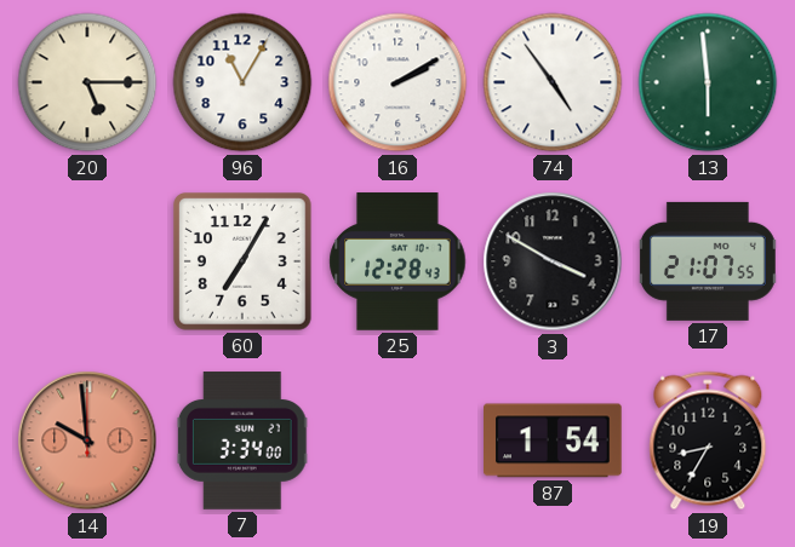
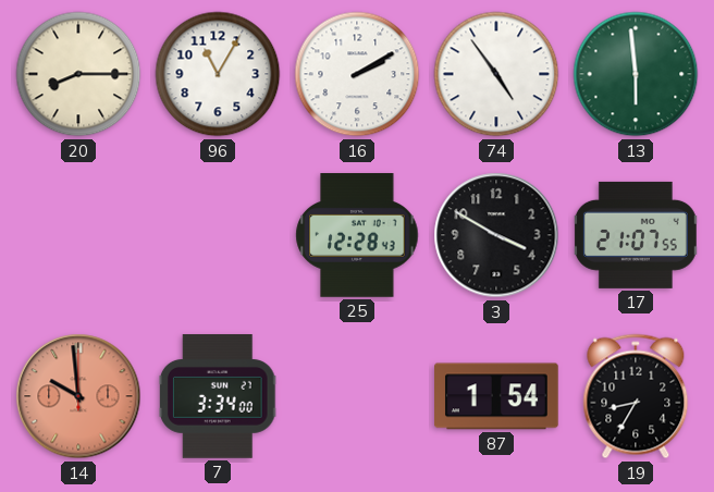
20: 5:15 -> 8:15
60: 7:05 -> none
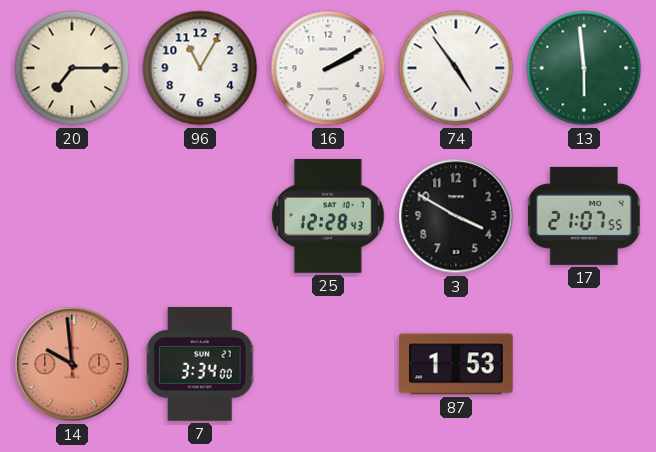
20: 8:15 -> 7:15
87: 1:54 -> 1:53
19: 8:35 -> none
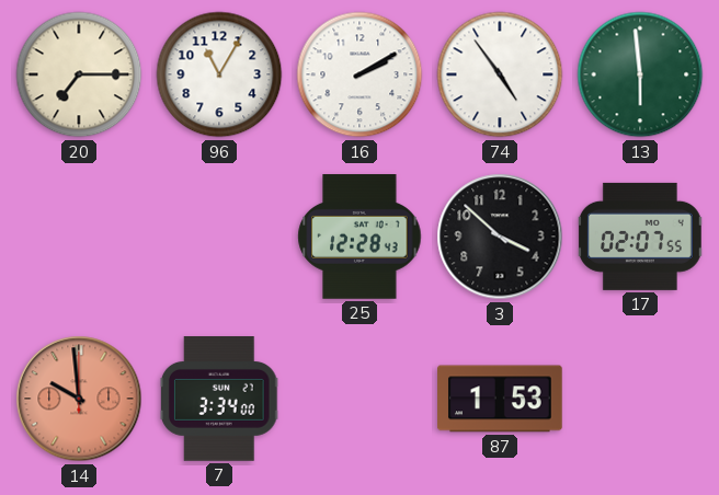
3: 3:50 -> 3:52
17: 21:07 -> 02:07
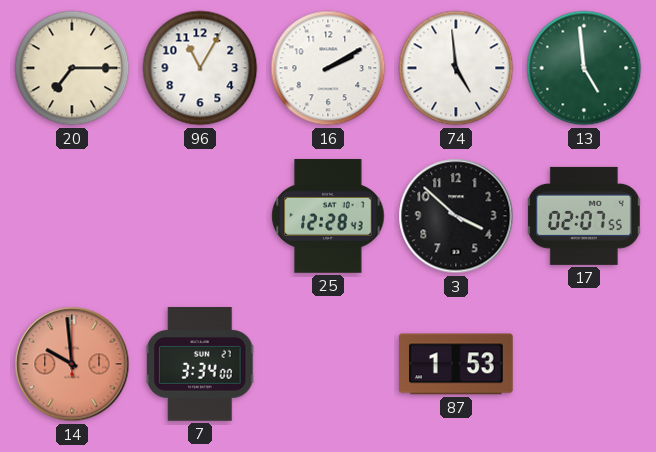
74: 4:54 -> 4:59
13: 5:59 -> 4:59
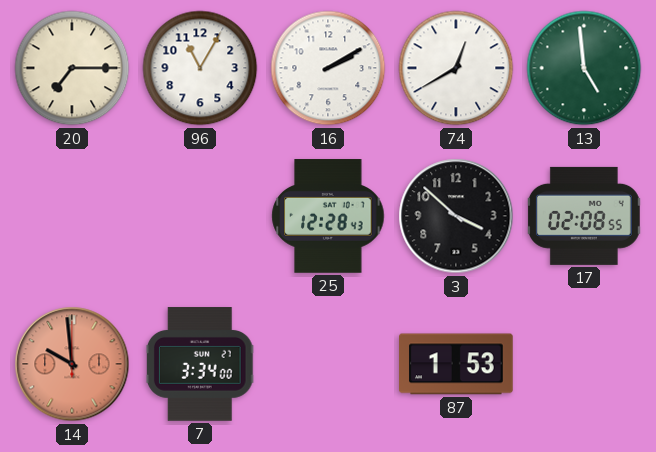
74: 4:59 -> 12:40
17: 02:07 -> 02:08
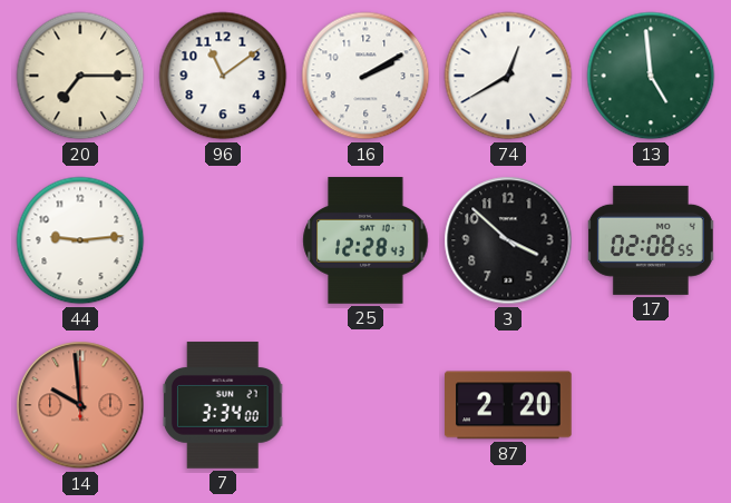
96: 11:05 -> 11:09
44: none -> 9:14
87: 1:53 -> 2:20
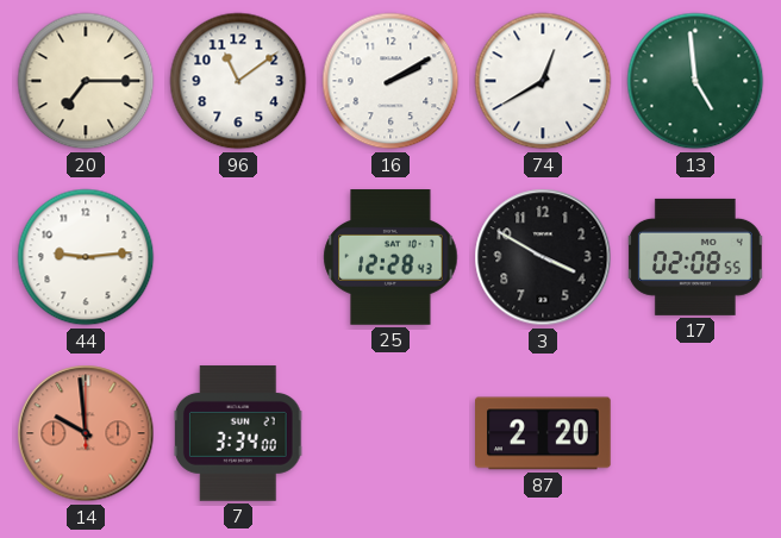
3: 3:52 -> 3:50
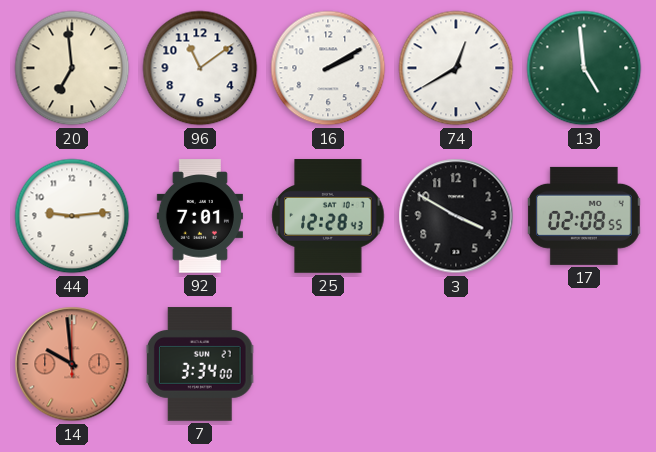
20: 7:15 -> 6:59
92: none -> 7:01
87: 2:20 -> none
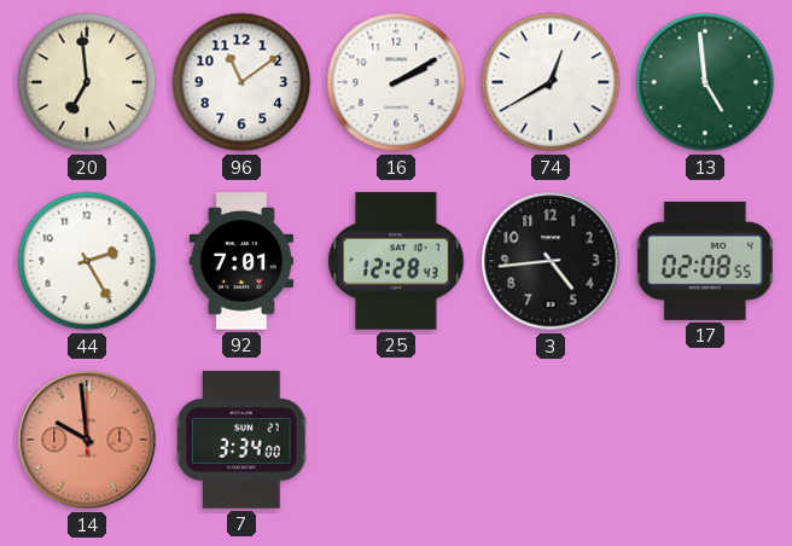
44: 9:14 -> 2:25
3: 3:50 -> 4:44
